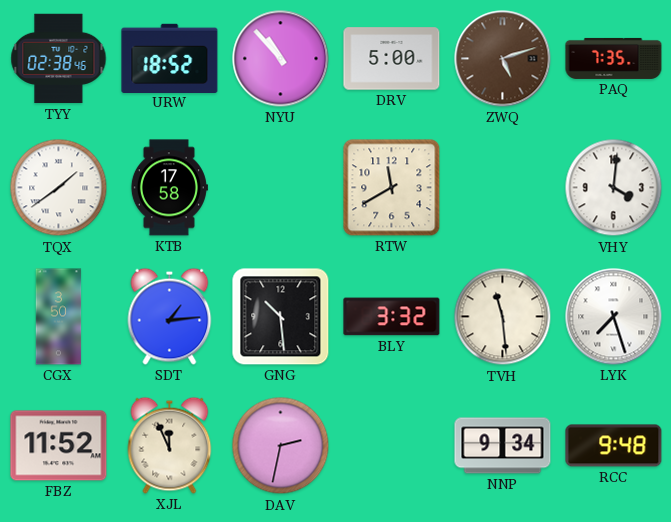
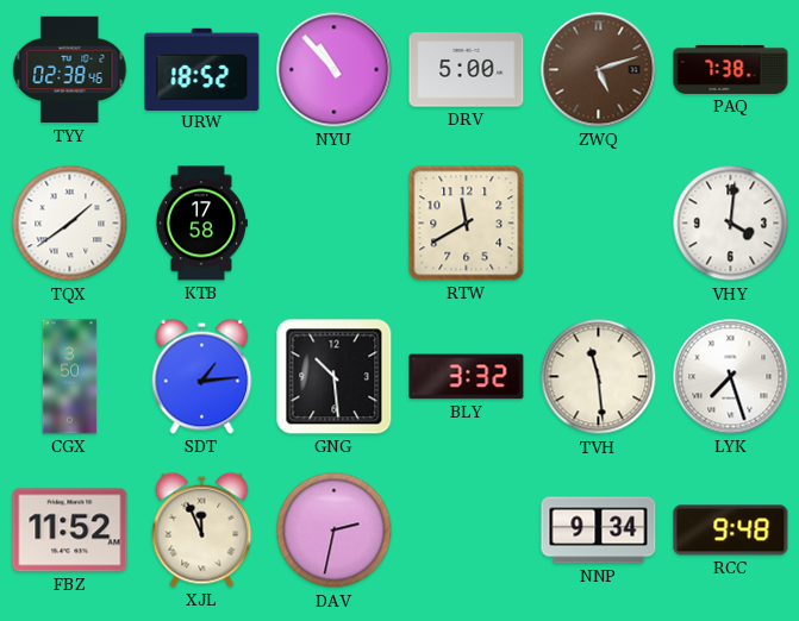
PAQ: 7:35 -> 7:38
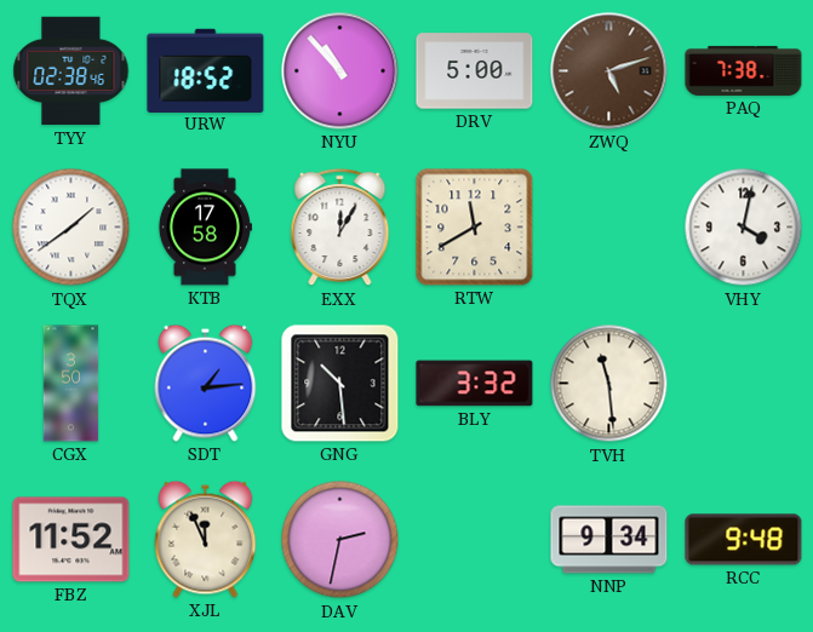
EXX: none -> 12:05
VHY: 4:01 -> 4:02
LYK: 7:27 -> none
